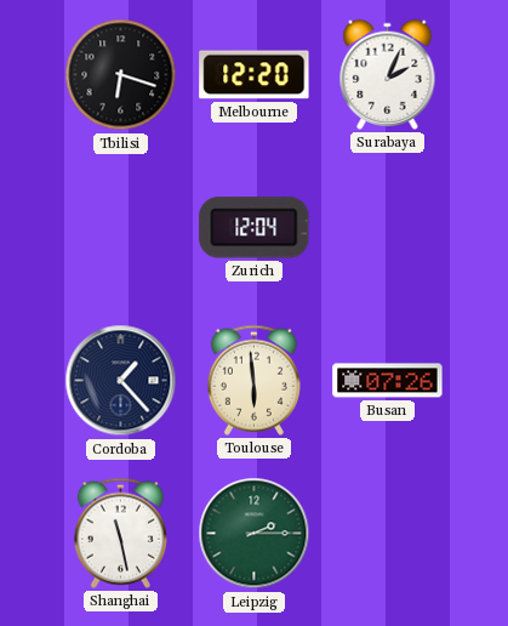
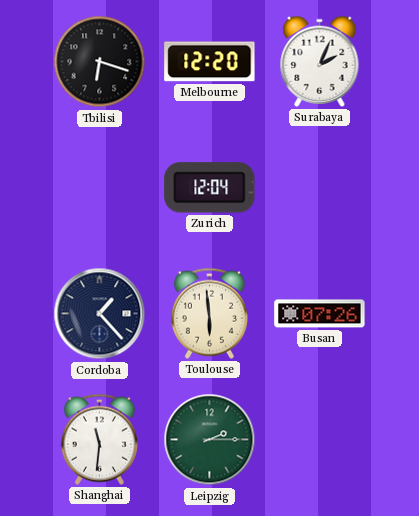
Shanghai: 11:28 -> 11:31
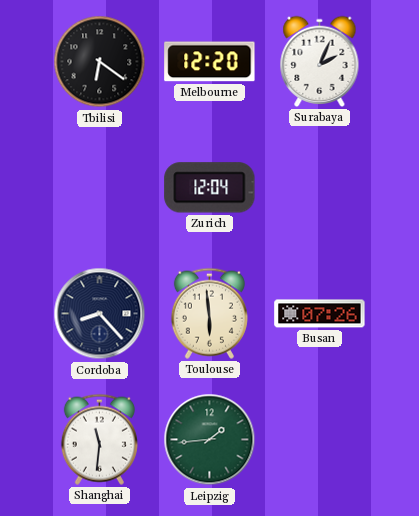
Tbilisi: 6:18 -> 6:21
Cordoba: 1:23 -> 8:23
Leipzig: 2:15 -> 1:44
